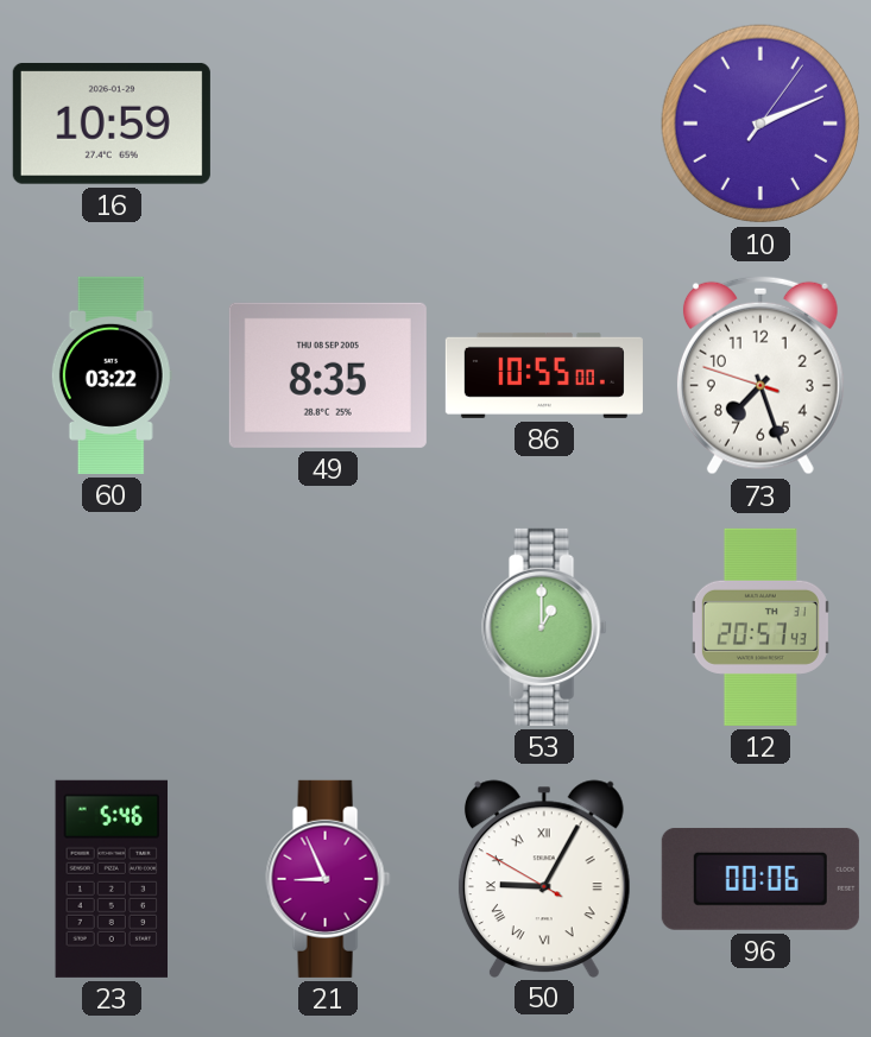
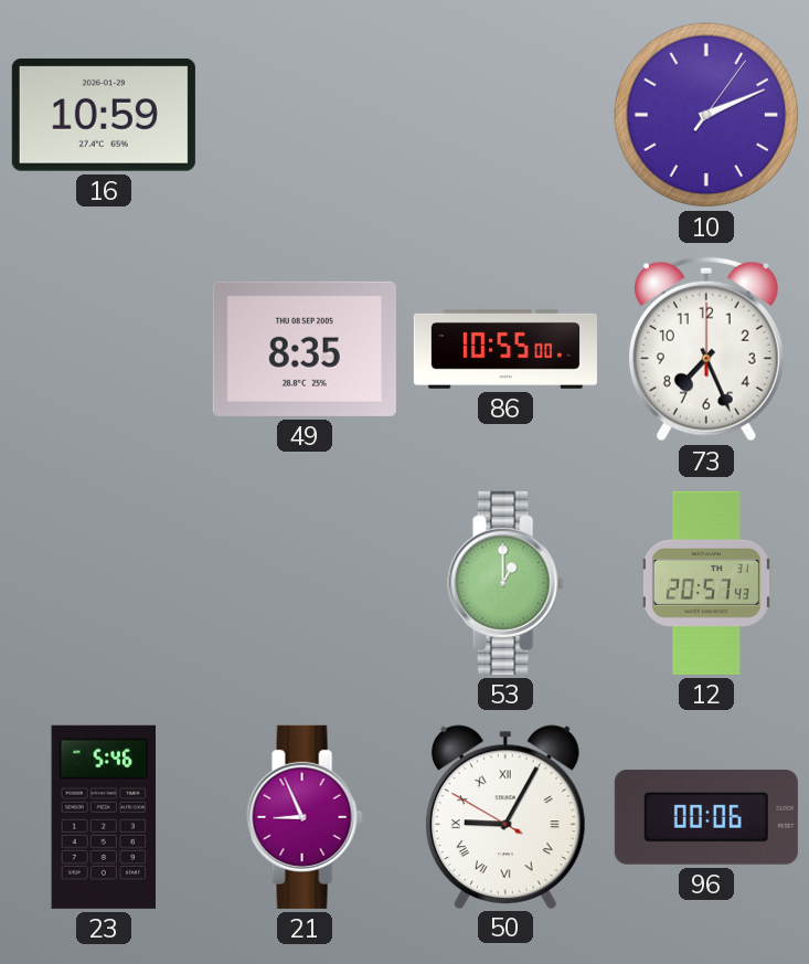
60: 03:22 -> none
73: 7:26:48 -> 7:26:00
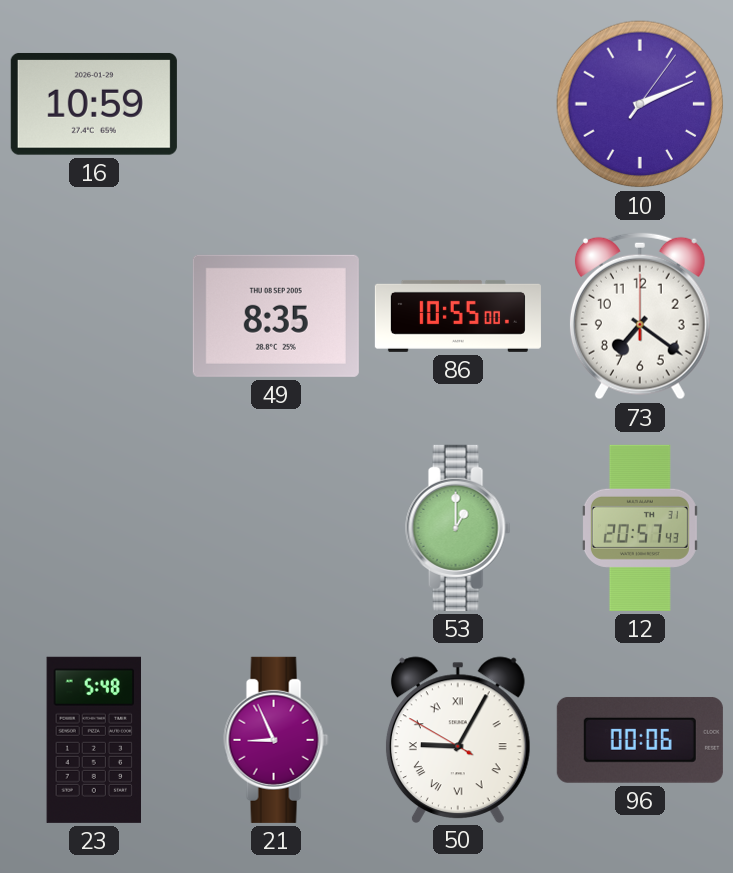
73: 7:26 -> 7:21
23: 5:46 -> 5:48
